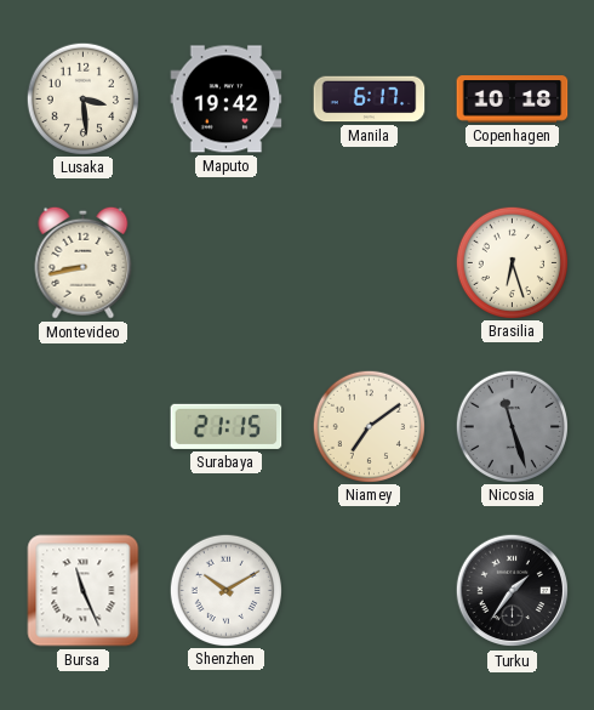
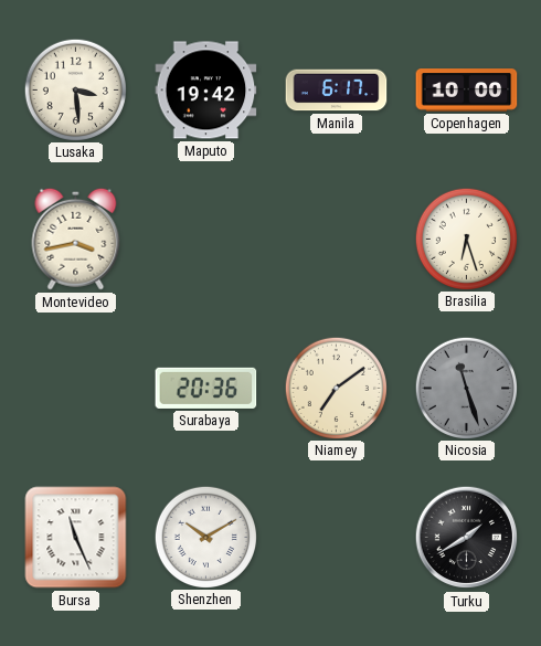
Copenhagen: 10:18 -> 10:00
Montevideo: 8:43 -> 3:43
Surabaya: 21:15 -> 20:36
Turku: 1:36 -> 1:40
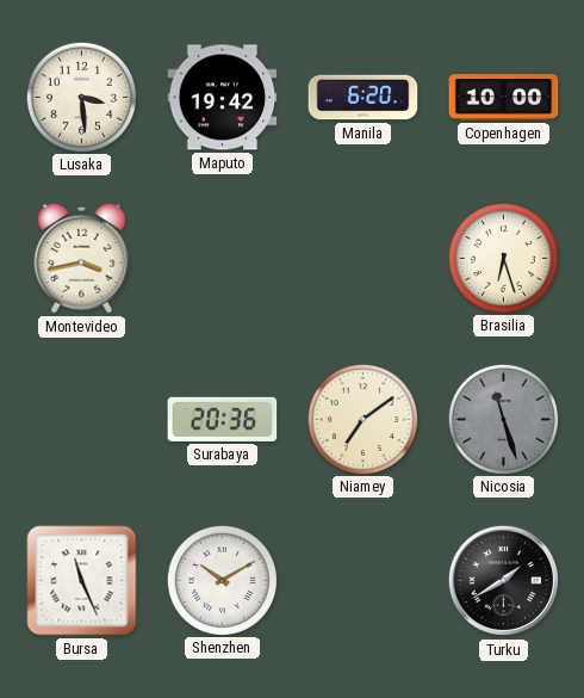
Manila: 6:17 -> 6:20
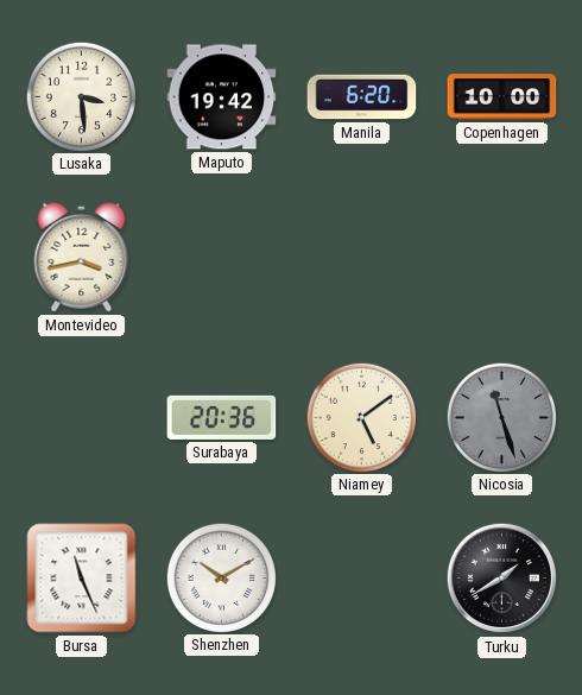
Brasilia: 6:27 -> none
Niamey: 7:09 -> 5:09
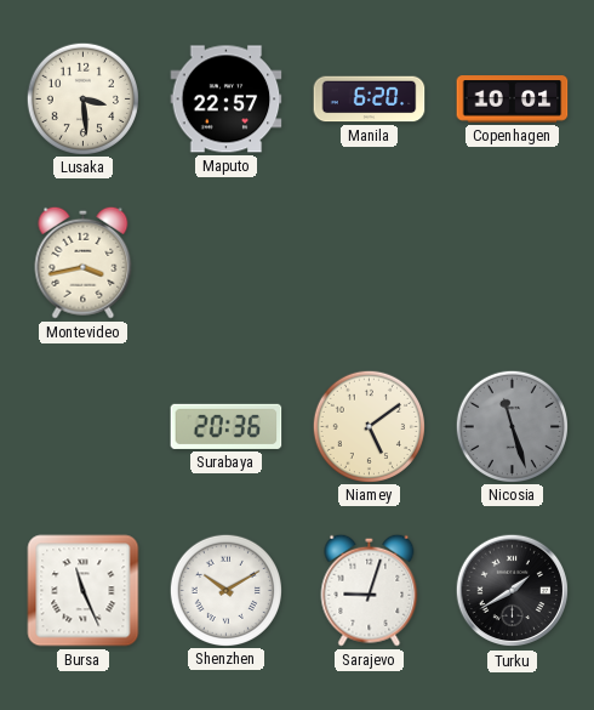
Maputo: 19:42 -> 22:57
Copenhagen: 10:00 -> 10:01
Sarajevo: none -> 9:03
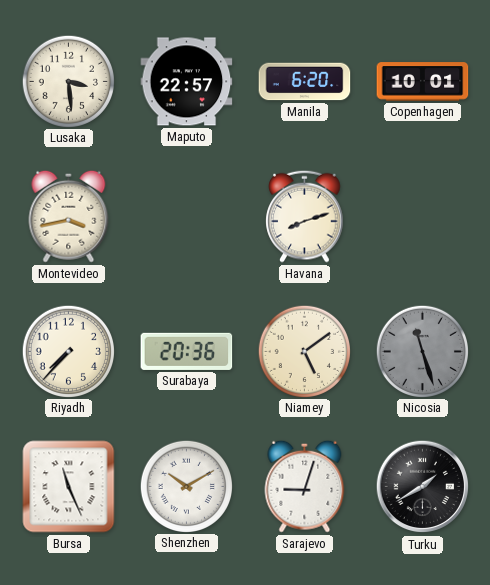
Havana: none -> 8:12
Riyadh: none -> 7:37
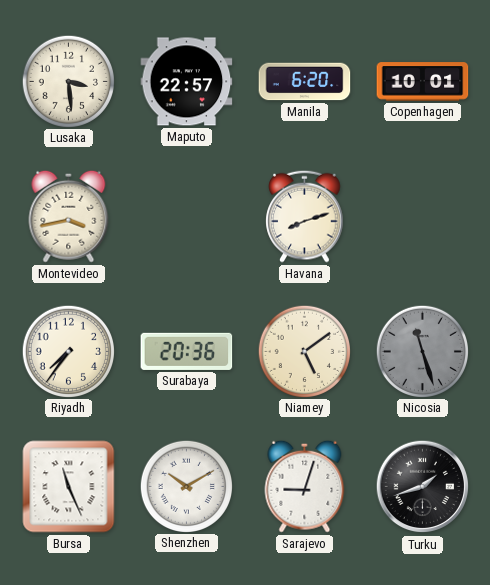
Riyadh: 7:37 -> 7:36
Turku: 1:40 -> 1:42
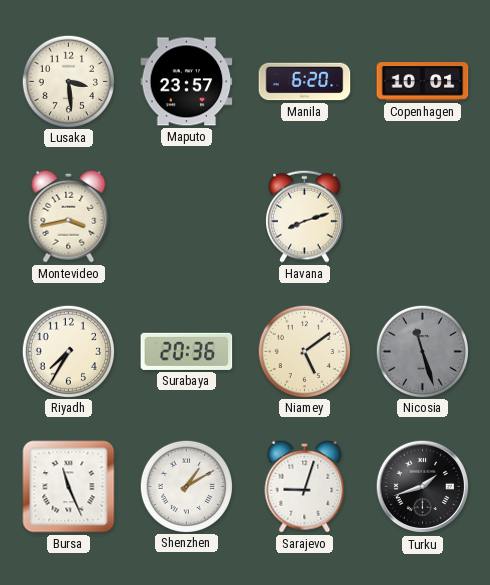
Maputo: 22:57 -> 23:57
Riyadh: 7:36 -> 7:35
Shenzhen: 10:10 -> 1:10
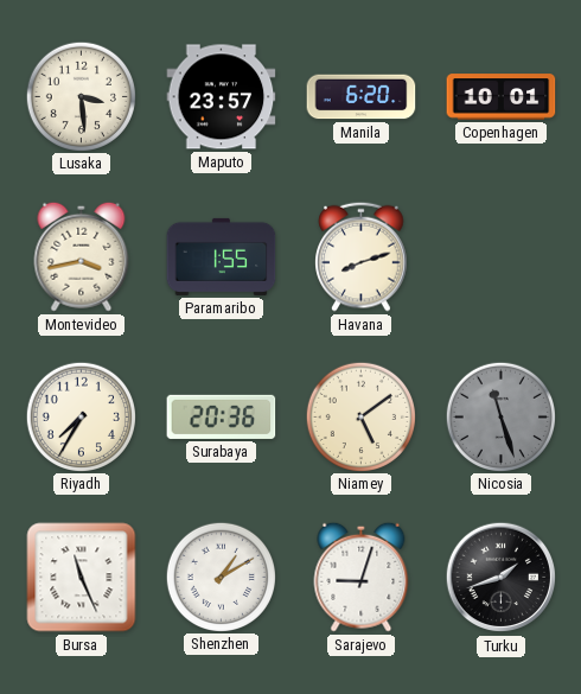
Paramaribo: none -> 1:55
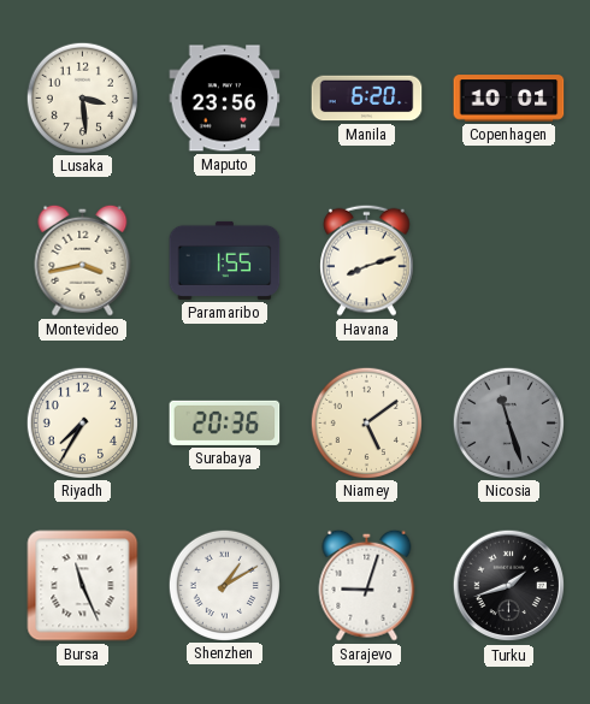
Maputo: 23:57 -> 23:56
